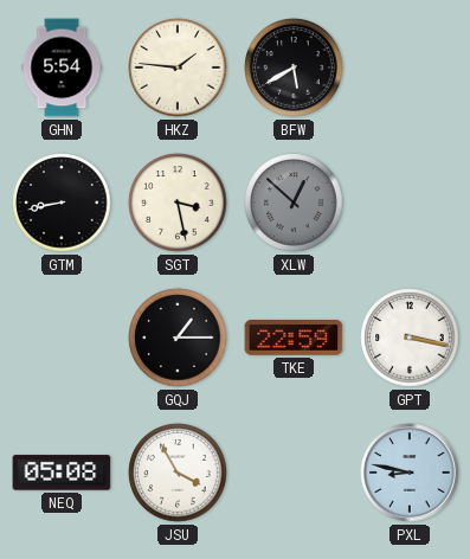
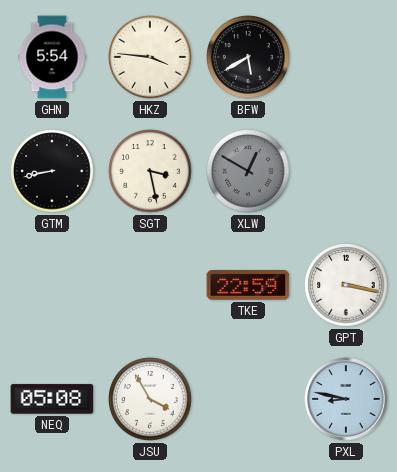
HKZ: 1:46 -> 3:46
XLW: 12:52 -> 12:50
GQJ: 1:15 -> none
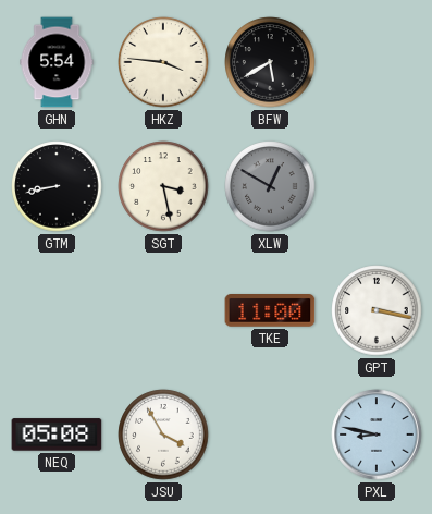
TKE: 22:59 -> 11:00
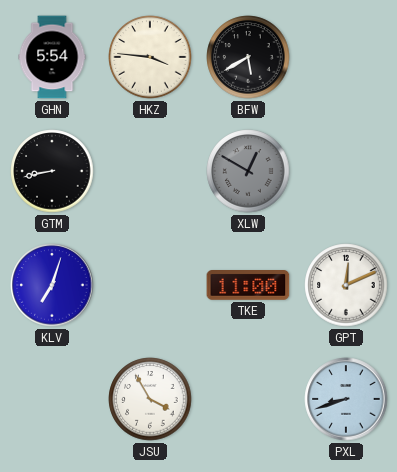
SGT: 3:28 -> none
KLV: none -> 7:03
GPT: 3:17 -> 12:11
NEQ: 05:08 -> none
PXL: 8:47 -> 8:42
